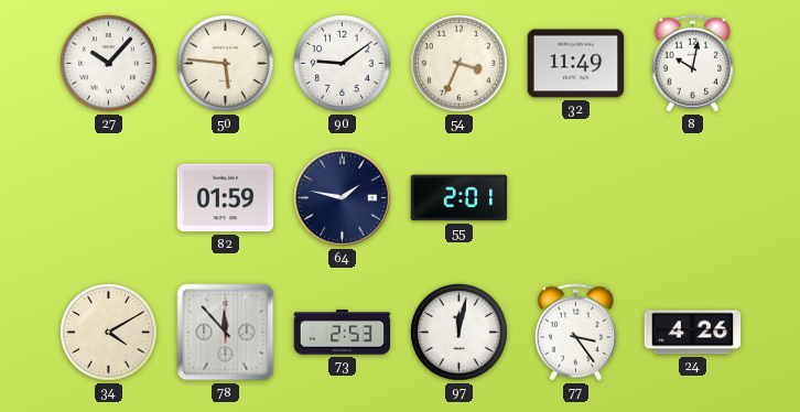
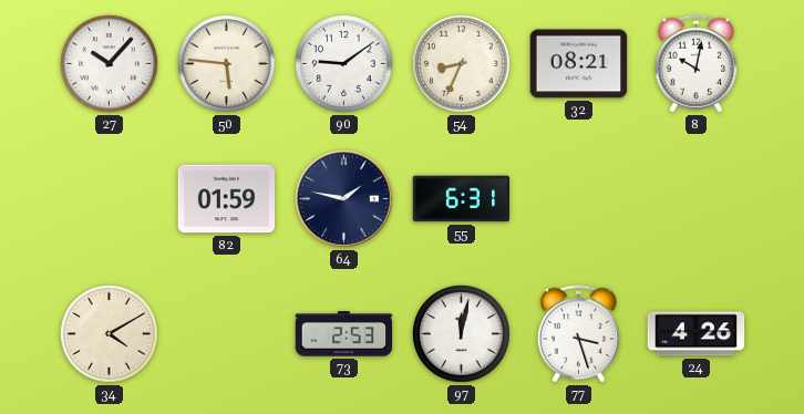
54: 3:34 -> 8:34
32: 11:49 -> 08:21
55: 2:01 -> 6:31
78: 11:53 -> none
77: 3:24 -> 3:27
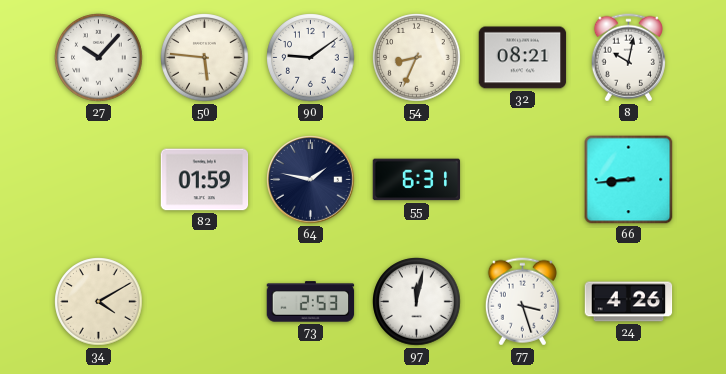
66: none -> 8:44
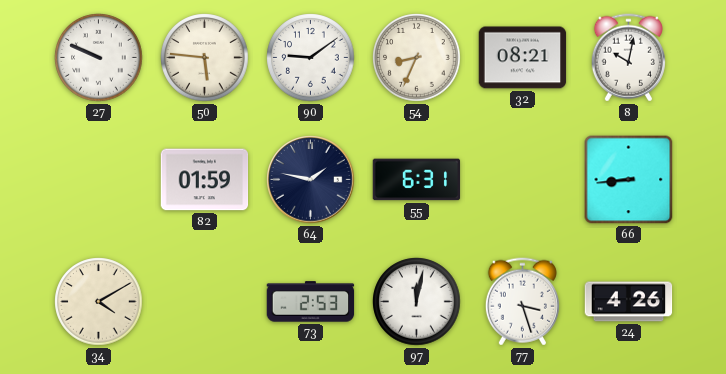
27: 10:07 -> 9:49
